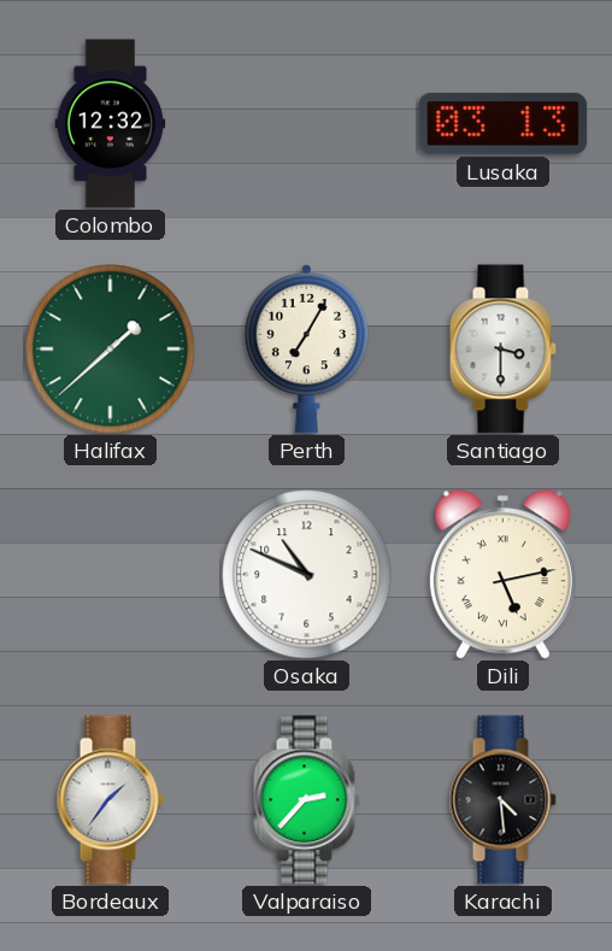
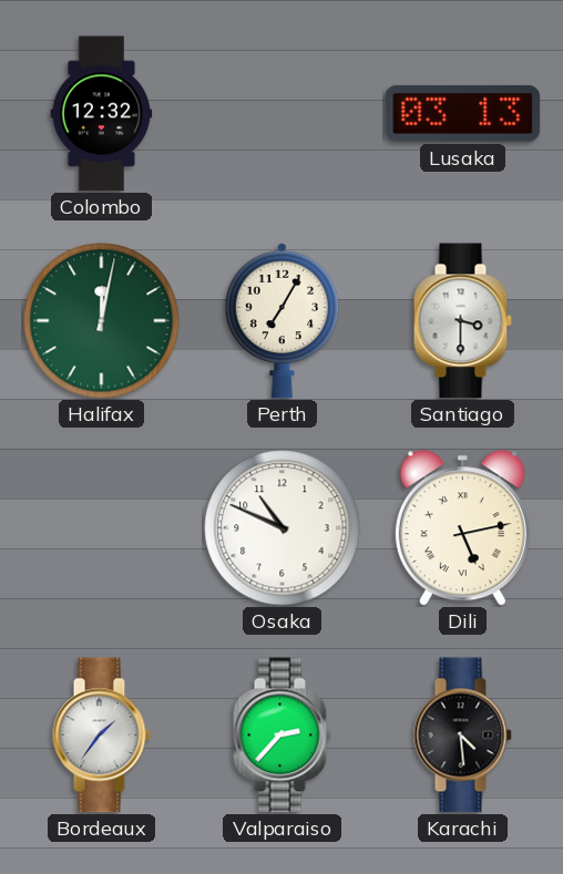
Halifax: 1:38 -> 12:02
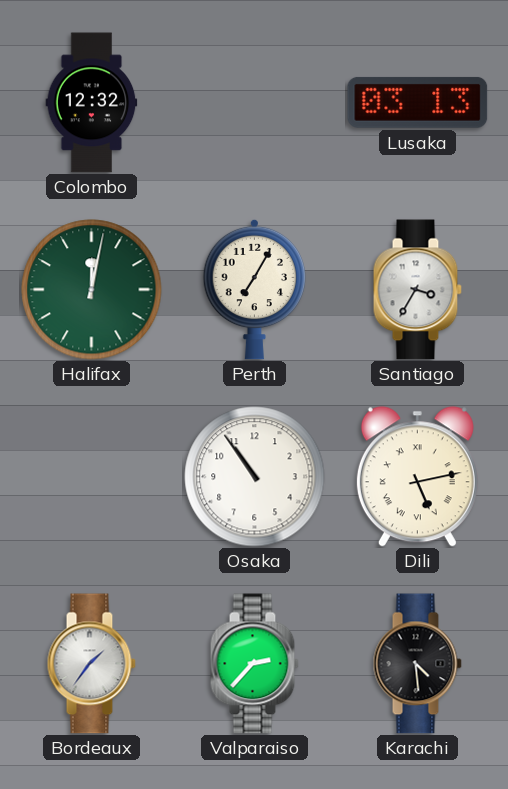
Santiago: 3:30 -> 3:35
Osaka: 10:49 -> 10:54
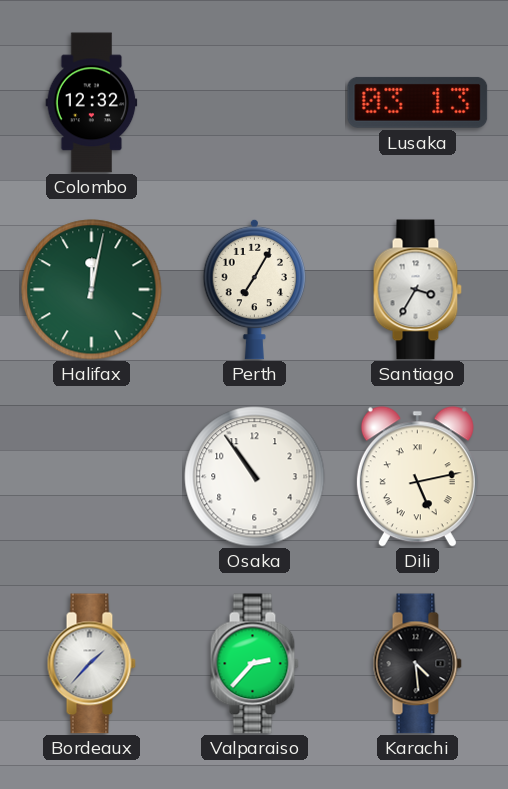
Bordeaux: 1:36 -> 1:37
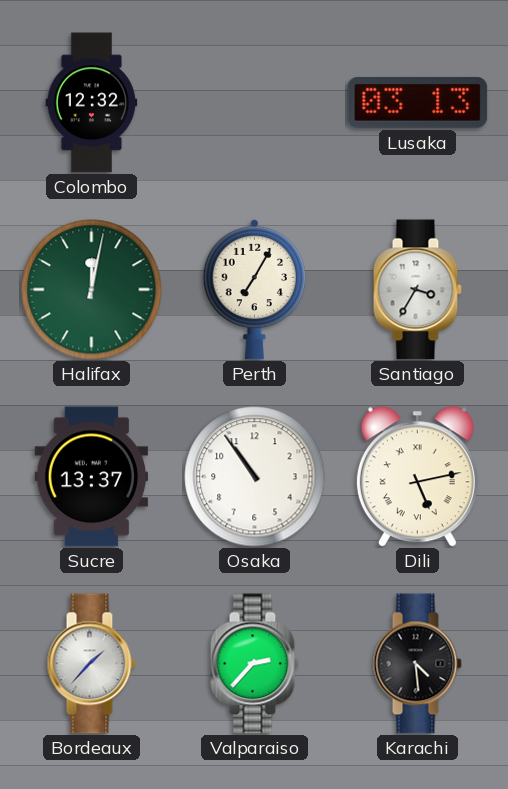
Sucre: none -> 13:37
